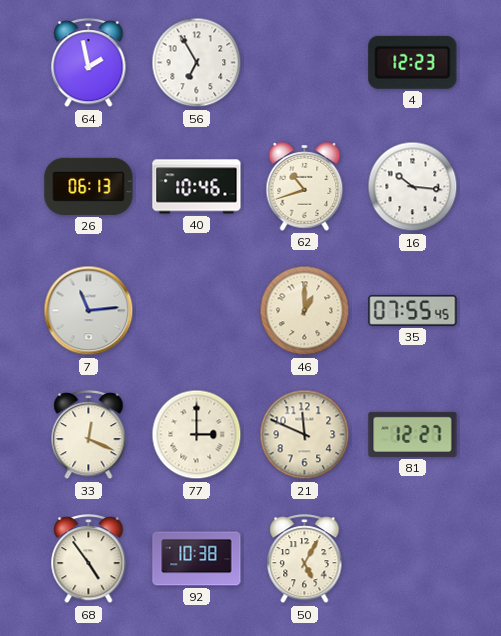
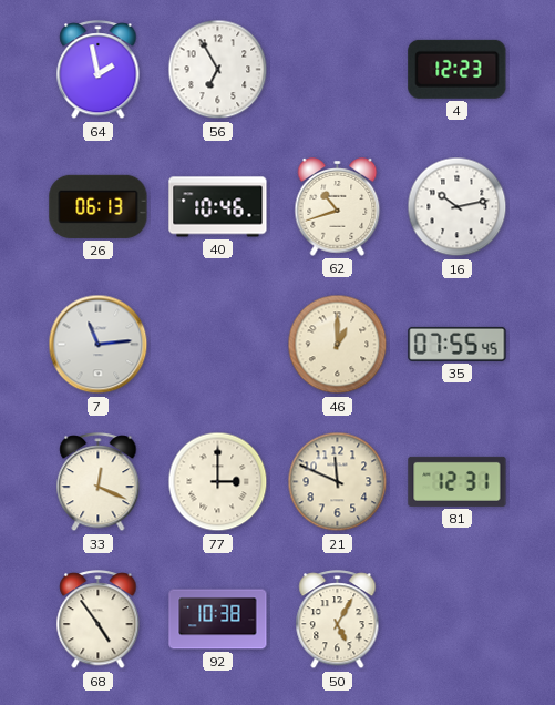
16: 10:16 -> 10:13
81: 12:27 -> 12:31
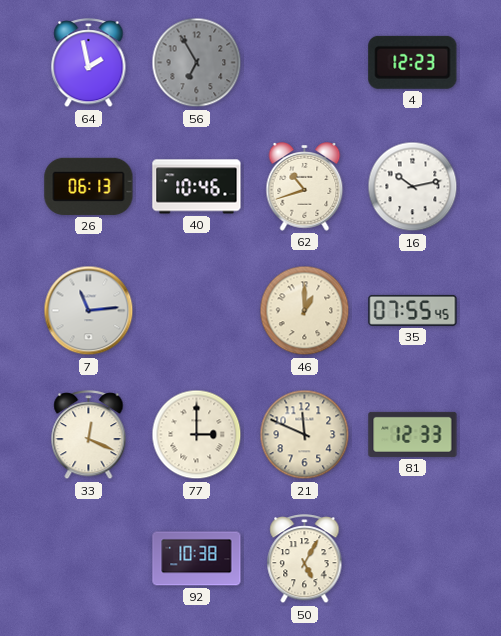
56 dial: white -> grey
81: 12:31 -> 12:33
68: 4:54 -> none
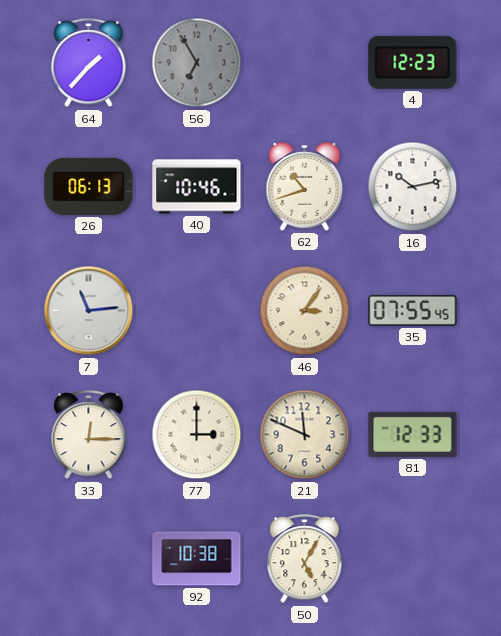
64: 1:58 -> 1:37
46: 1:00 -> 3:06
33: 12:19 -> 12:15
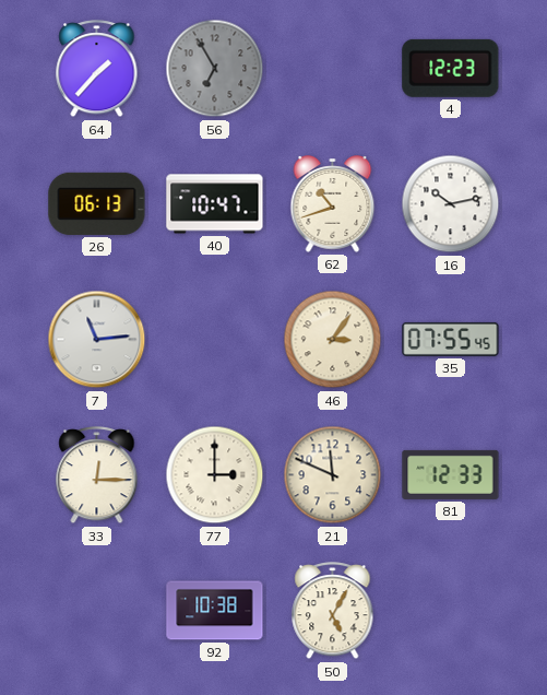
40: 10:46 -> 10:47
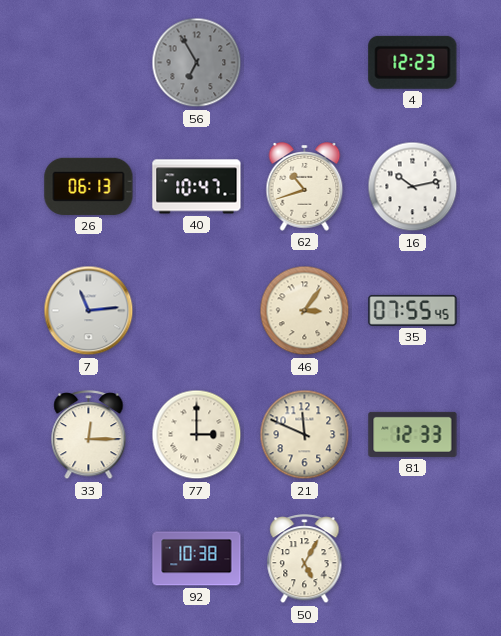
64: 1:37 -> none
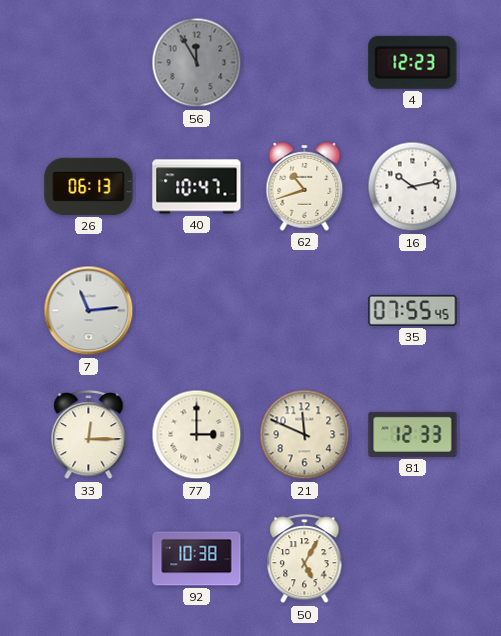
56: 6:55 -> 11:55
46: 3:06 -> none
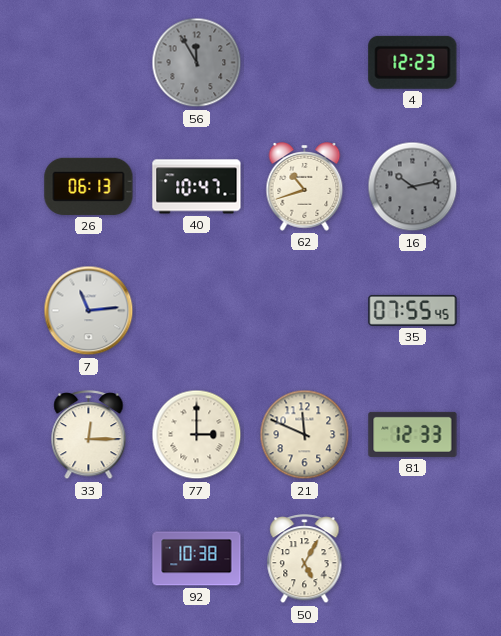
16 dial: white -> grey
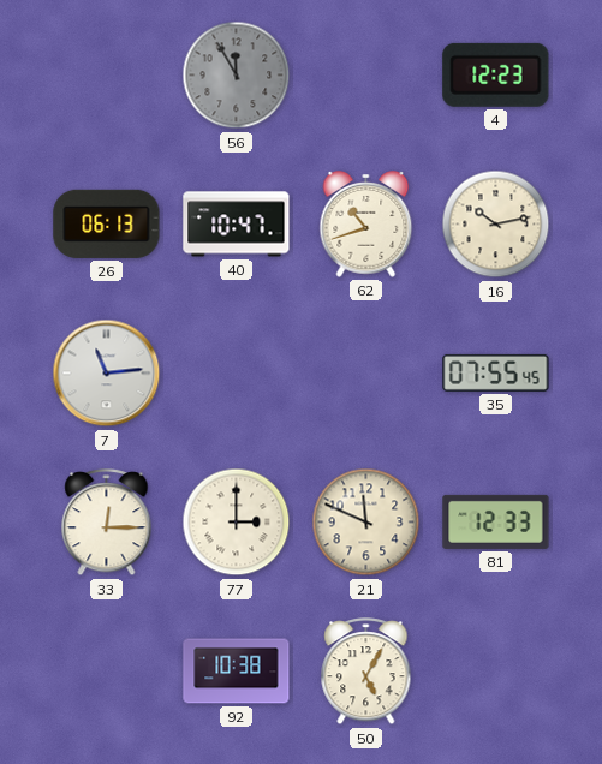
16 dial: grey -> cream
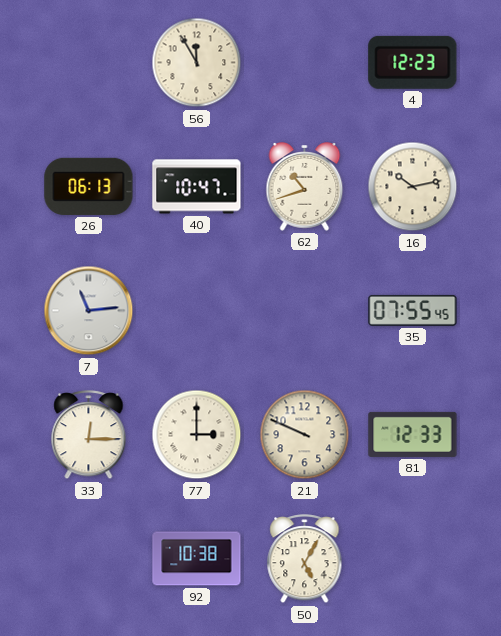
56 dial: grey -> cream
21: 11:49 -> 9:49
